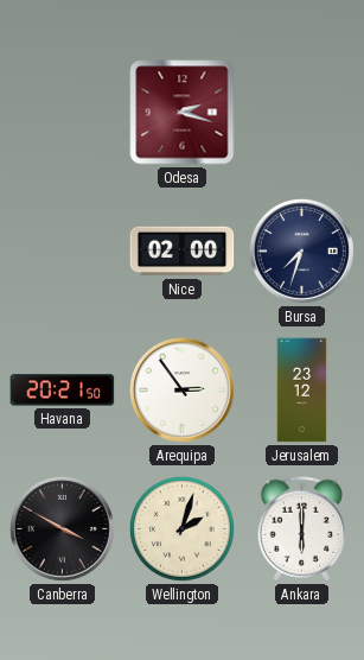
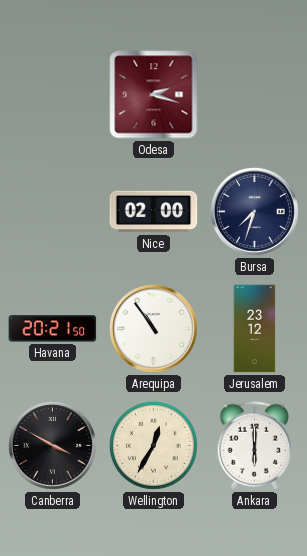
Arequipa: 2:54 -> 10:54
Wellington: 2:03 -> 12:35
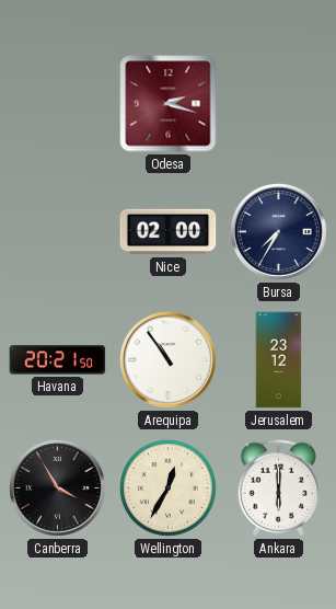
Bursa: 7:33 -> 7:35
Canberra: 3:50 -> 3:55
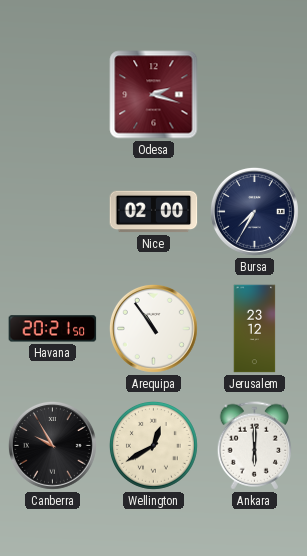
Canberra: 3:55 -> 9:55
Wellington: 12:35 -> 12:40
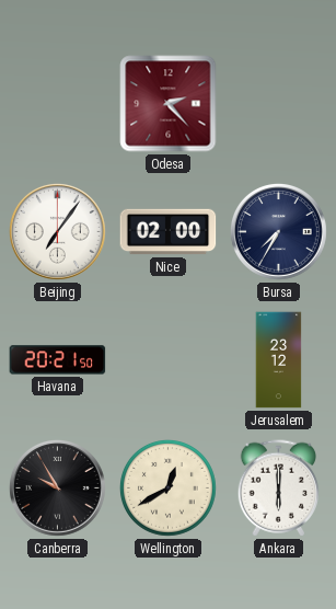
Odesa: 2:18 -> 2:23
Beijing: none -> 7:06
Arequipa: 10:54 -> none
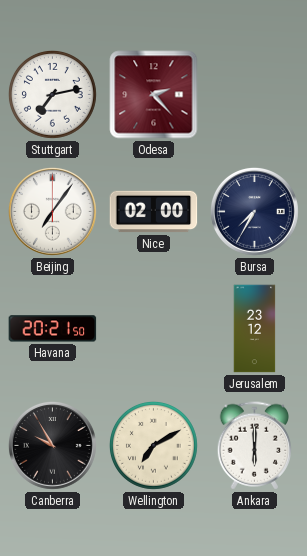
Stuttgart: none -> 7:13
Wellington: 12:40 -> 7:10
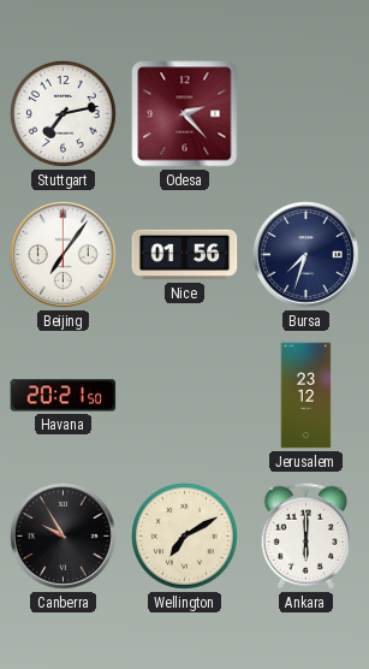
Nice: 02:00 -> 01:56
Bursa: 7:35 -> 7:33
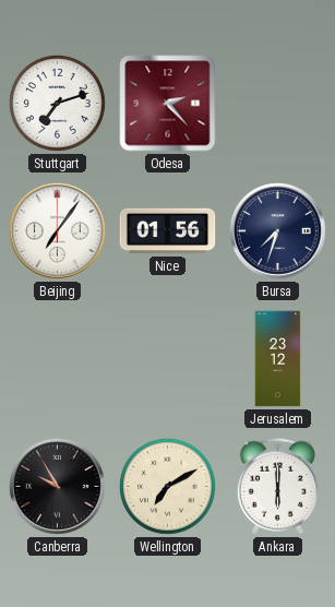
Stuttgart: 7:13 -> 7:12
Havana: 20:21 -> none
